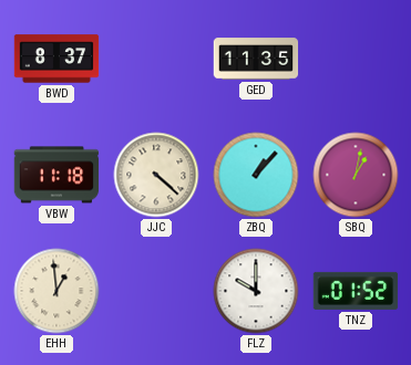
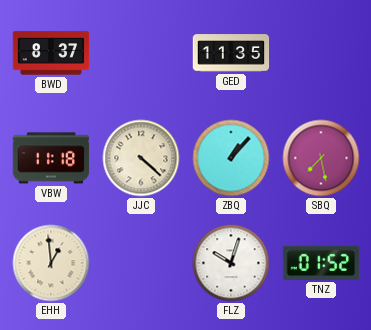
SBQ: 1:02 -> 7:28
FLZ: 10:00 -> 10:03
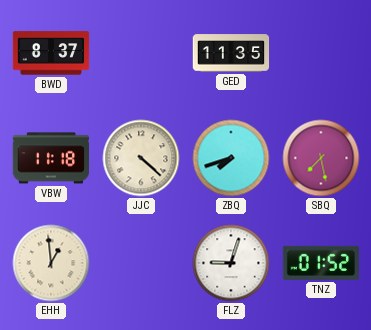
ZBQ: 1:07 -> 7:42
FLZ: 10:03 -> 9:03
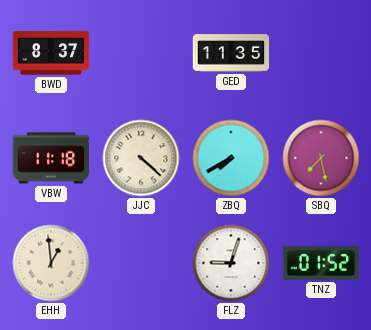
ZBQ: 7:42 -> 7:40
